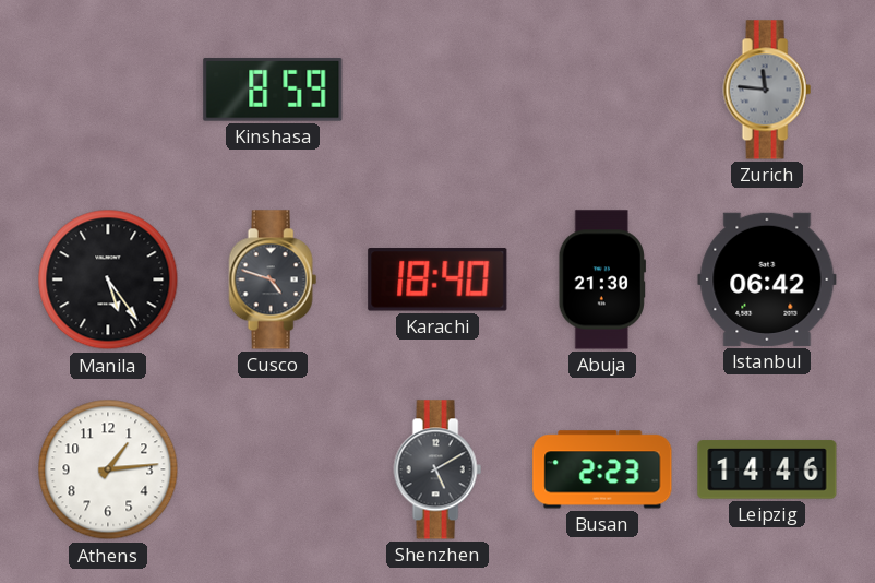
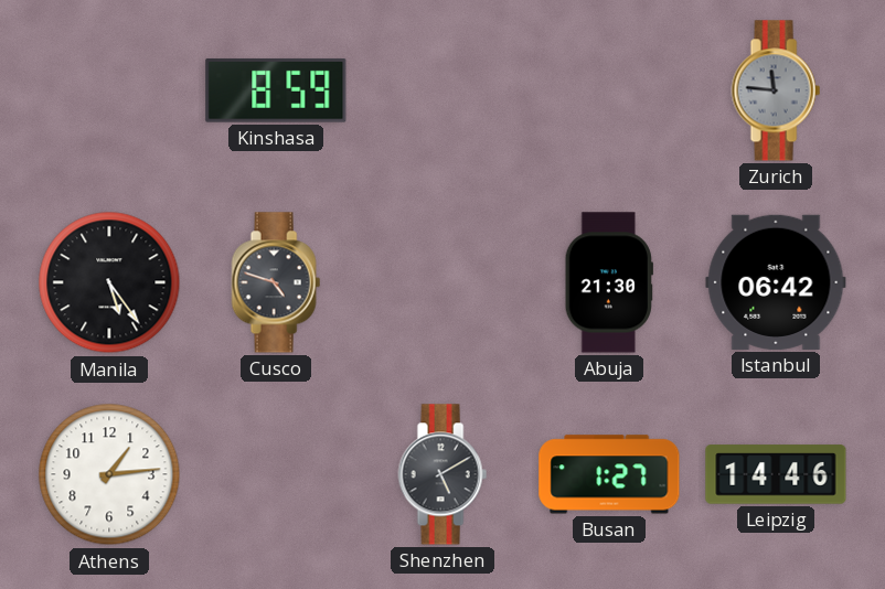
Karachi: 18:40 -> none
Busan: 2:23 -> 1:27
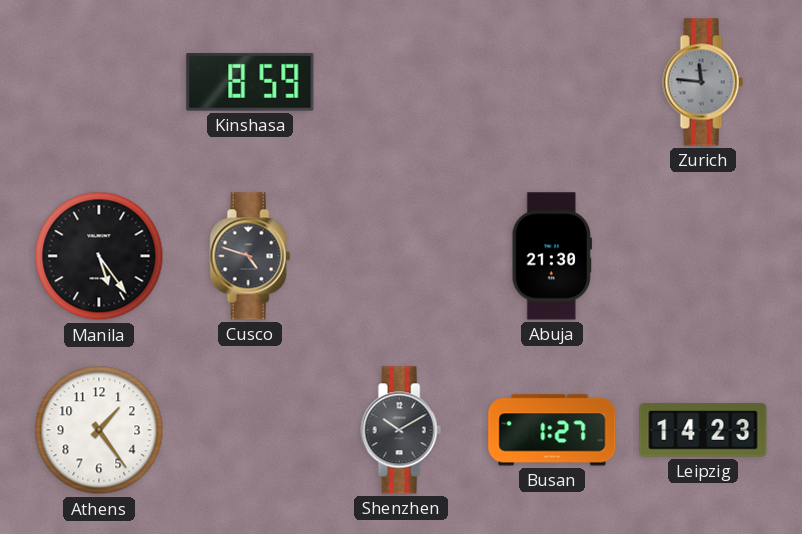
Istanbul: 06:42 -> none
Athens: 1:14 -> 1:24
Shenzhen: 5:10 -> 10:10
Leipzig: 14:46 -> 14:23
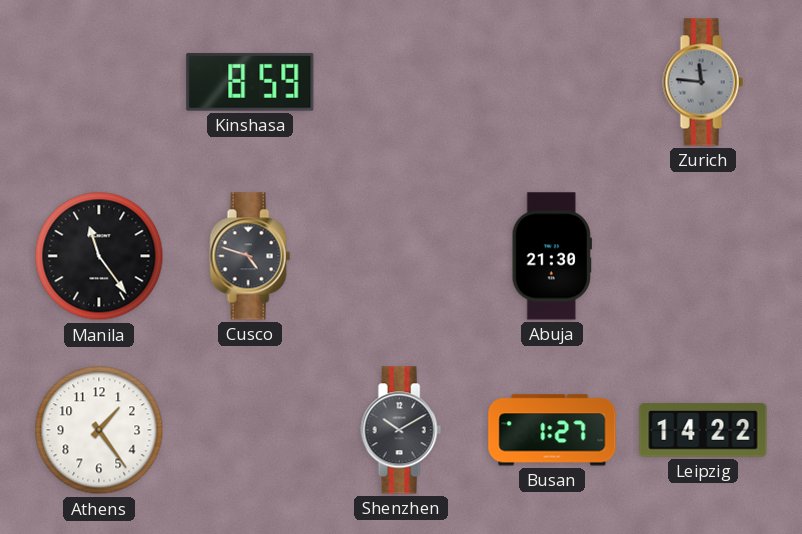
Manila: 5:24 -> 11:24
Leipzig: 14:23 -> 14:22
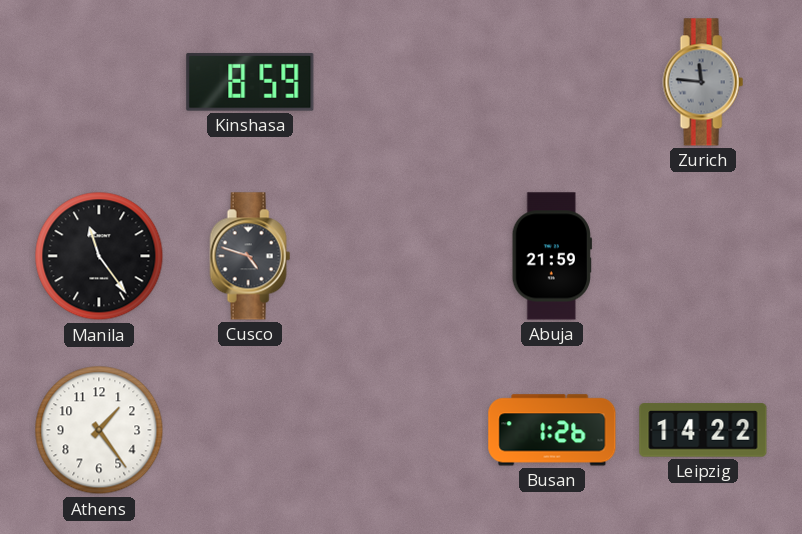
Abuja: 21:30 -> 21:59
Shenzhen: 10:10 -> none
Busan: 1:27 -> 1:26
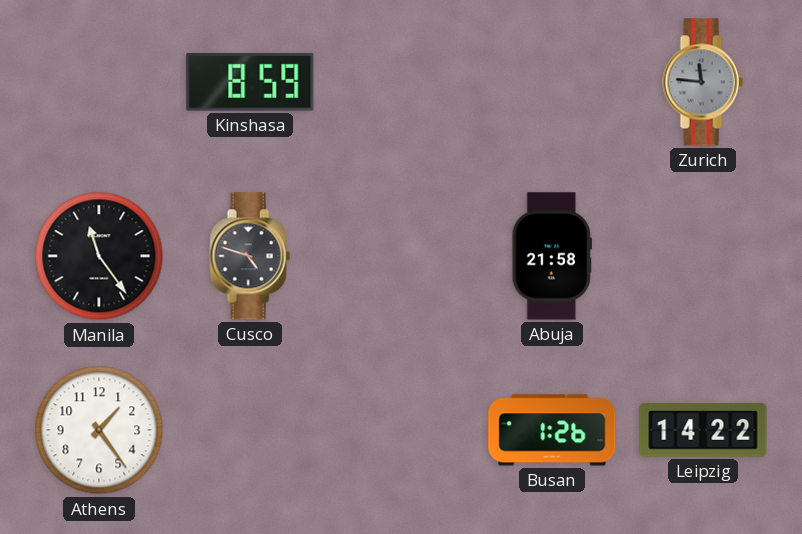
Abuja: 21:59 -> 21:58
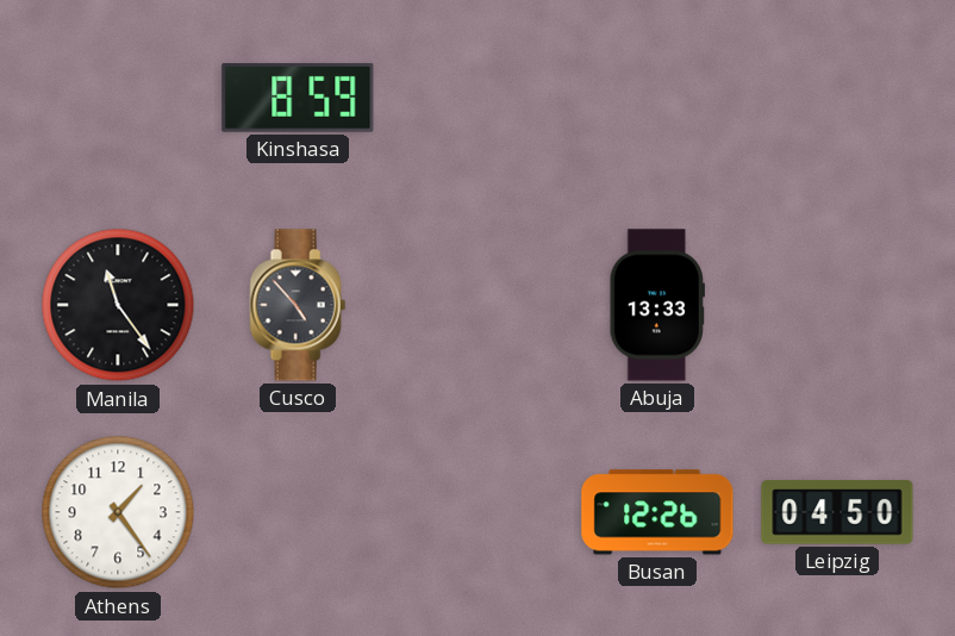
Zurich: 11:46 -> none
Cusco: 4:48 -> 4:53
Abuja: 21:58 -> 13:33
Busan: 1:26 -> 12:26
Leipzig: 14:22 -> 04:50
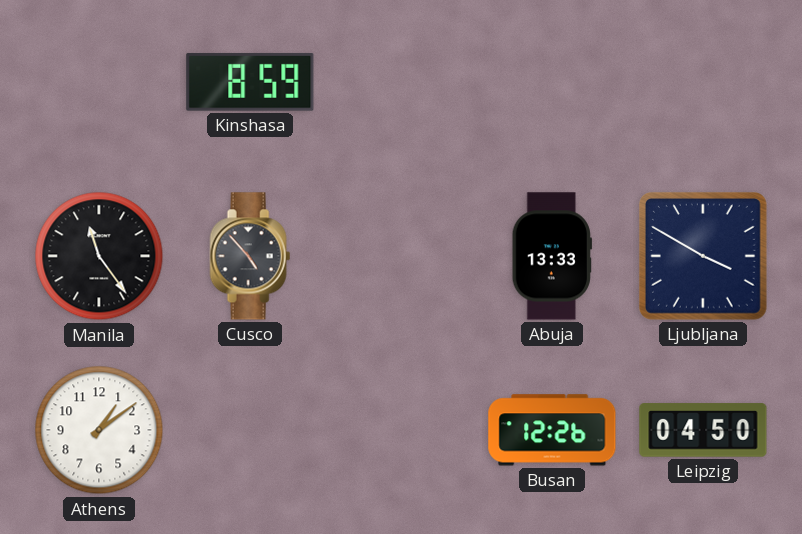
Ljubljana: none -> 3:50
Athens: 1:24 -> 1:09
